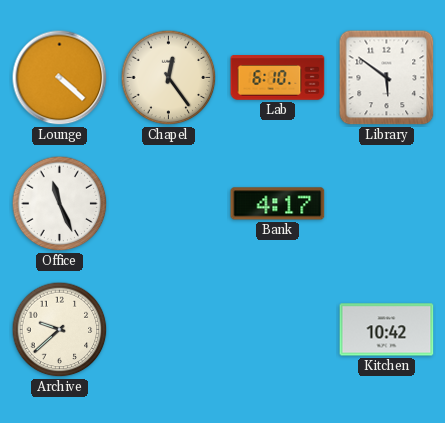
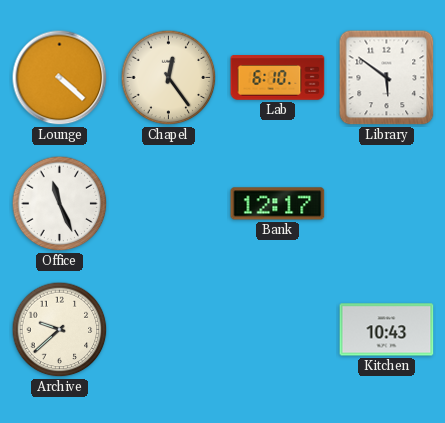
Bank: 4:17 -> 12:17
Kitchen: 10:42 -> 10:43
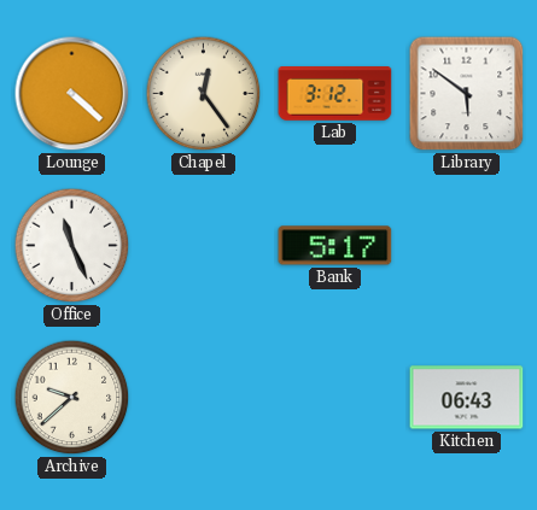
Lab: 6:10 -> 3:12
Bank: 12:17 -> 5:17
Kitchen: 10:43 -> 06:43
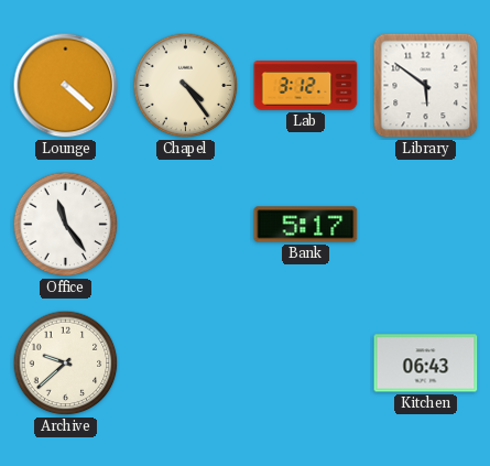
Chapel: 12:24 -> 4:24
Office: 11:26 -> 11:24
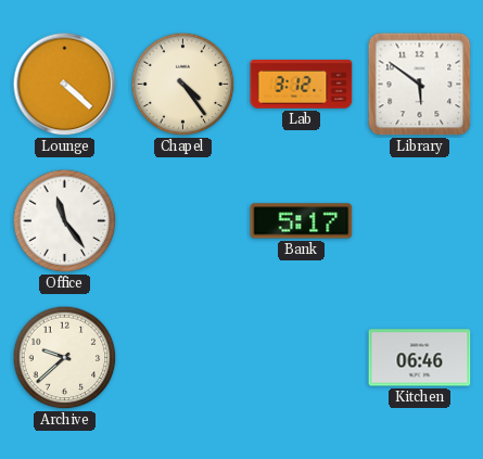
Kitchen: 06:43 -> 06:46
